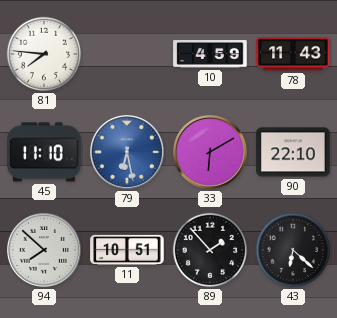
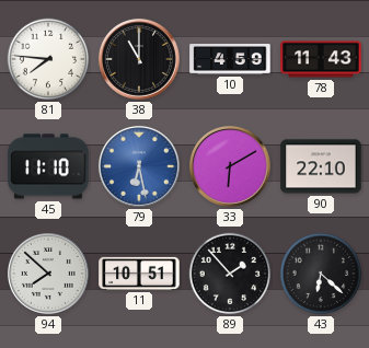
38: none -> 11:00
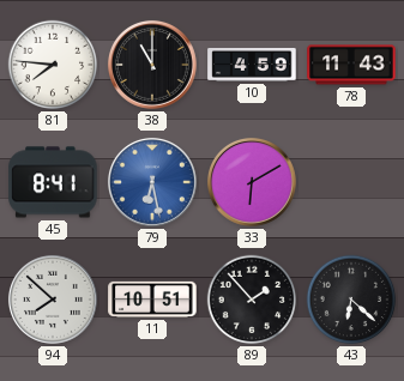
45: 11:10 -> 8:41
90: 22:10 -> none
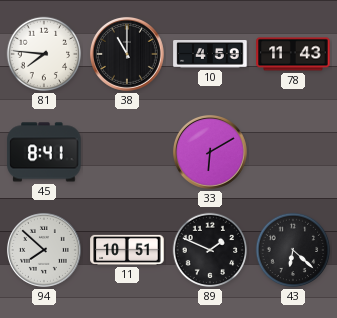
79: 6:28 -> none
89: 1:53 -> 1:49
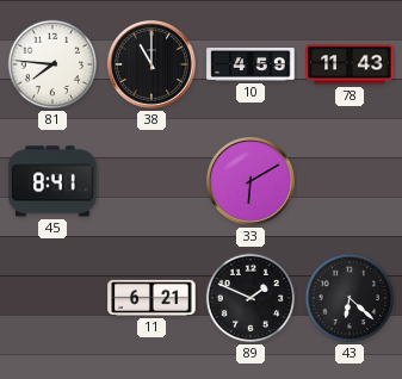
94: 7:52 -> none
11: 10:51 -> 6:21
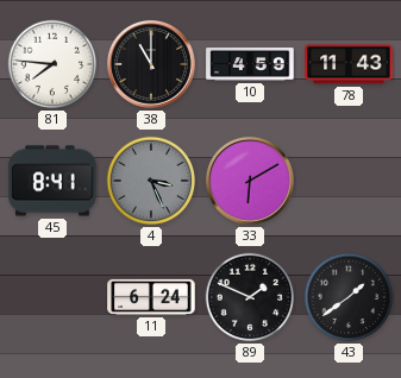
4: none -> 3:26
11: 6:21 -> 6:24
43: 6:22 -> 1:39
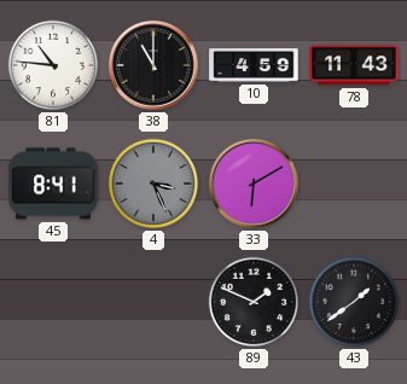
81: 7:46 -> 10:46
11: 6:24 -> none
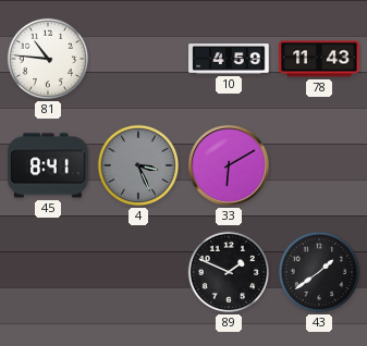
38: 11:00 -> none
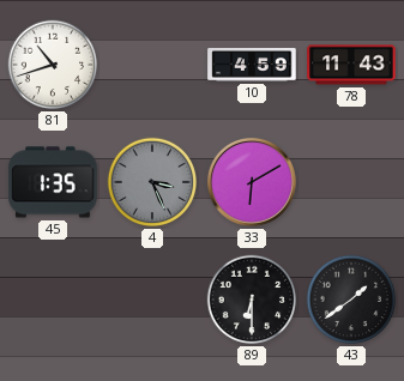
81: 10:46 -> 10:42
45: 8:41 -> 1:35
89: 1:49 -> 6:30
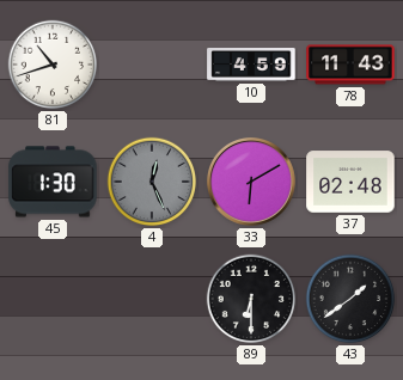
45: 1:35 -> 1:30
4: 3:26 -> 12:26
37: none -> 02:48
